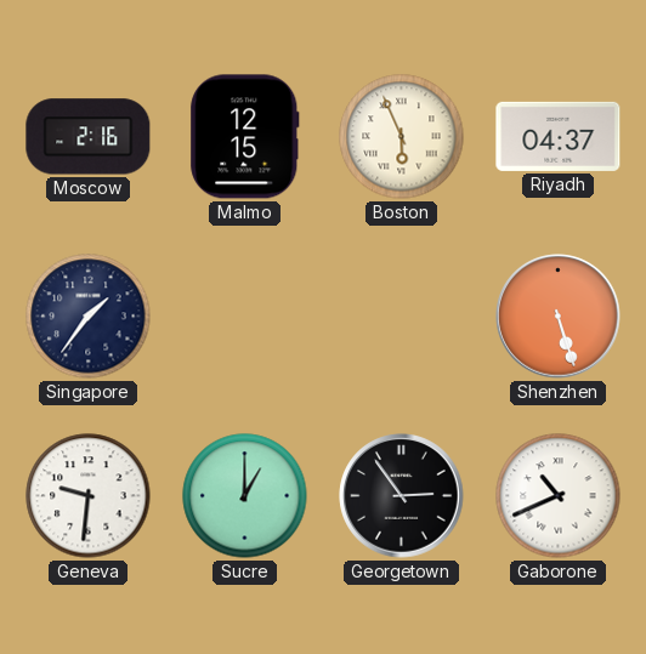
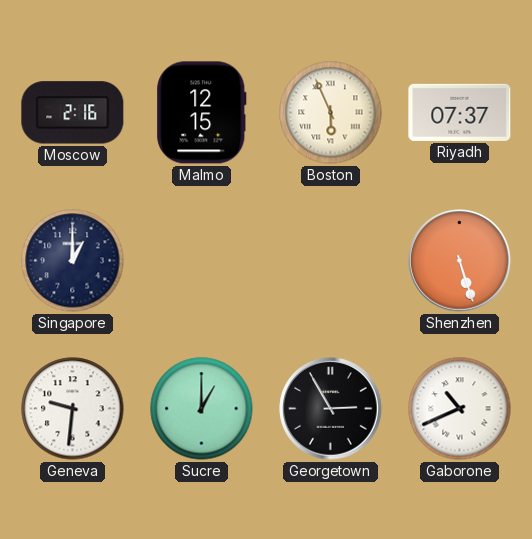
Riyadh: 04:37 -> 07:37
Singapore: 1:36 -> 1:00
Georgetown: 2:54 -> 2:55
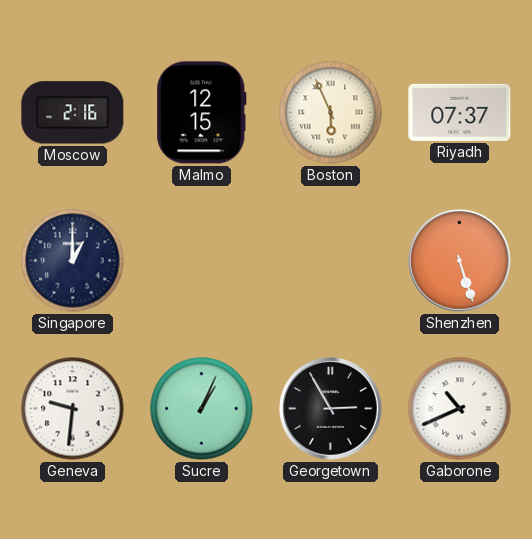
Sucre: 1:00 -> 1:04
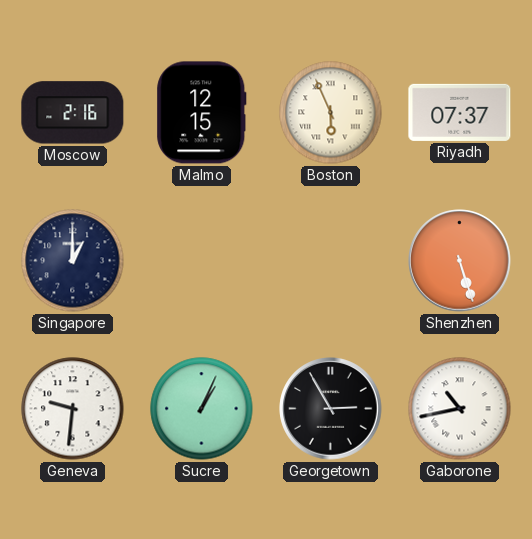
Gaborone: 10:41 -> 10:43
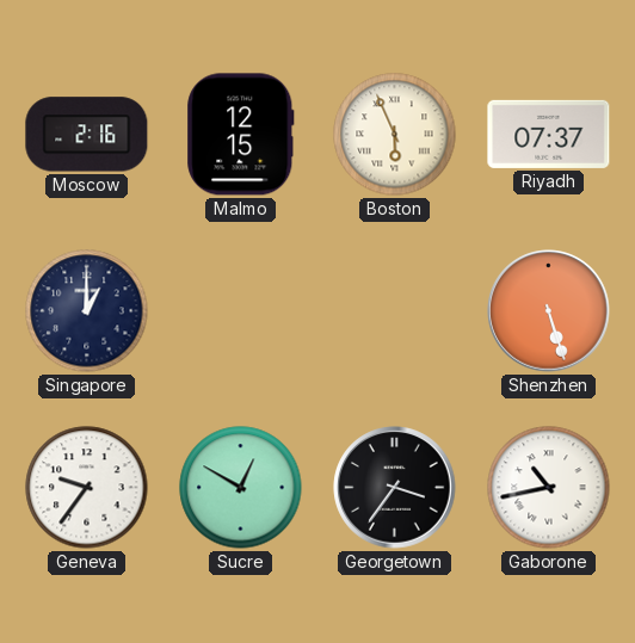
Geneva: 9:31 -> 9:36
Sucre: 1:04 -> 12:50
Georgetown: 2:55 -> 3:36
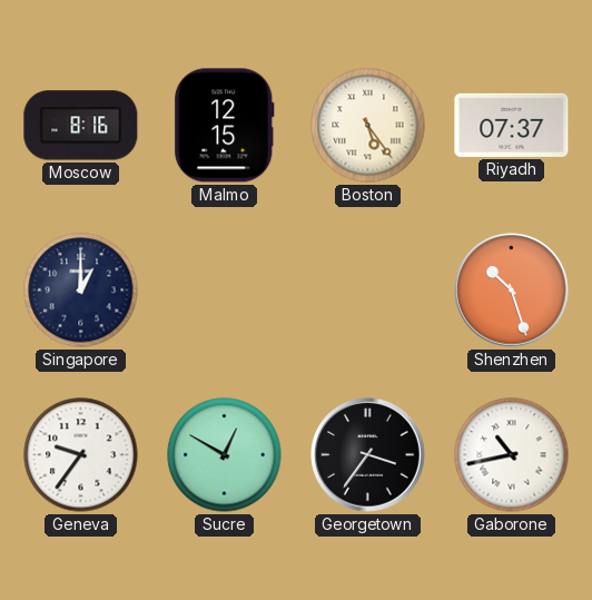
Moscow: 2:16 -> 8:16
Boston: 5:56 -> 5:24
Shenzhen: 5:27 -> 10:27
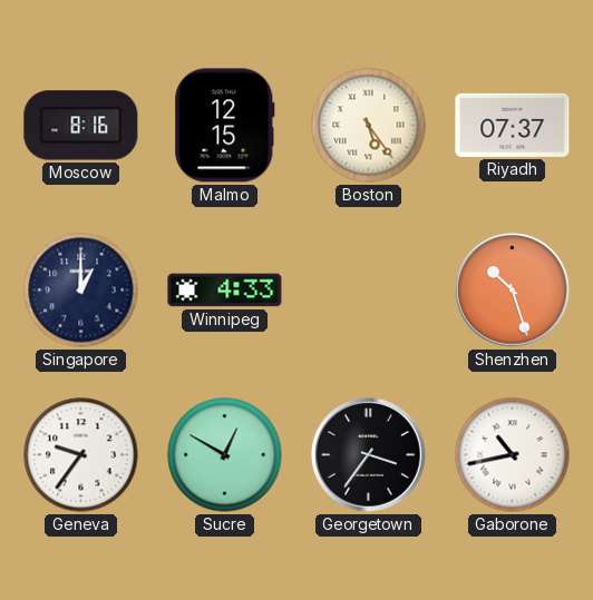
Winnipeg: none -> 4:33
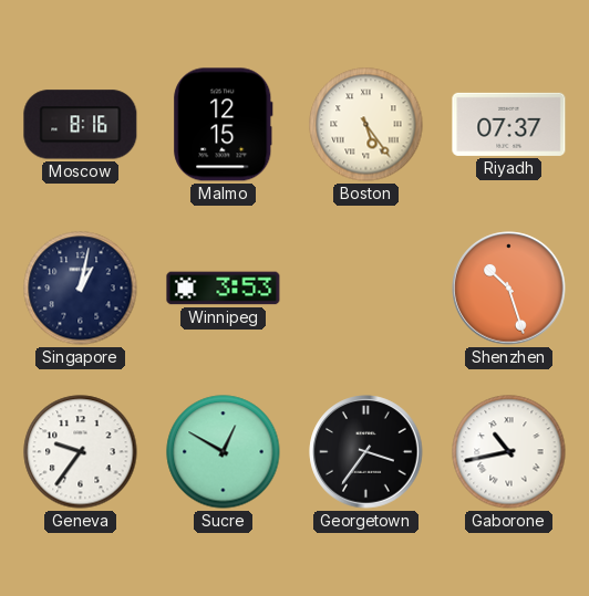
Singapore: 1:00 -> 1:02
Winnipeg: 4:33 -> 3:53
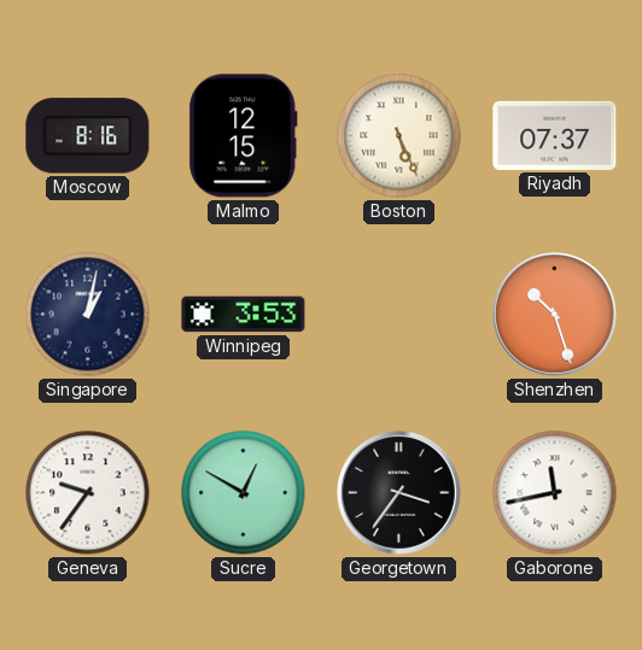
Boston: 5:24 -> 5:26
Gaborone: 10:43 -> 11:43
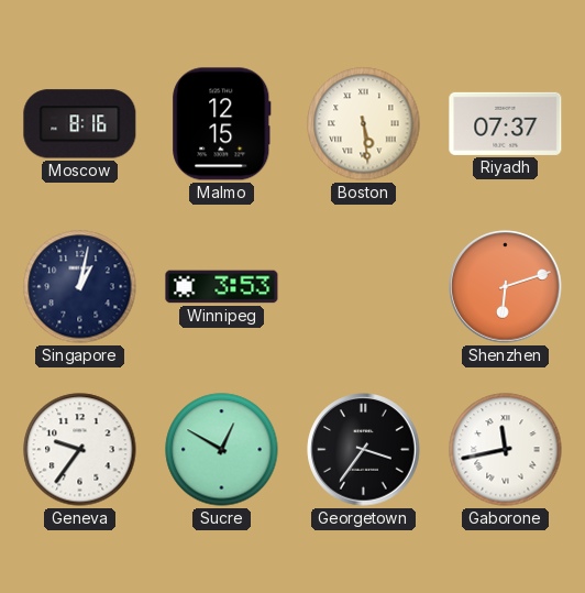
Boston: 5:26 -> 5:29
Shenzhen: 10:27 -> 6:12
